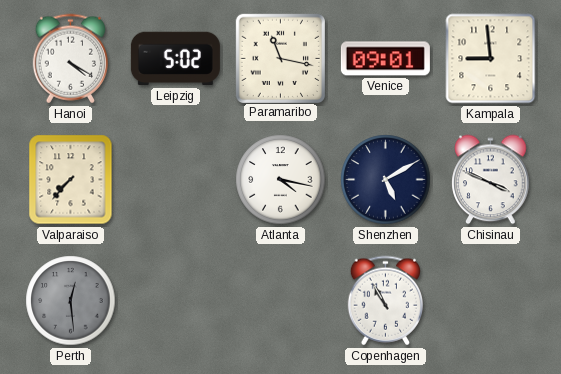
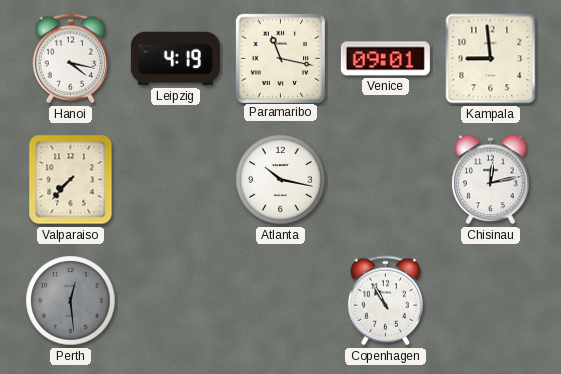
Hanoi: 4:20 -> 4:17
Leipzig: 5:02 -> 4:19
Atlanta: 4:17 -> 10:17
Shenzhen: 5:10 -> none
Chisinau: 3:49 -> 12:13
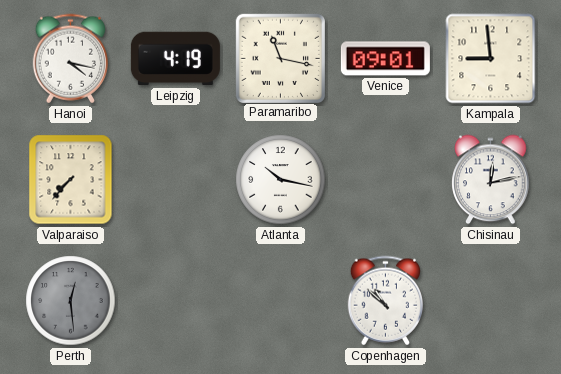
Copenhagen: 10:55 -> 10:52
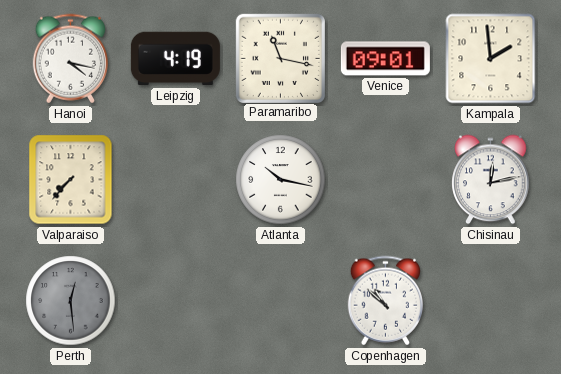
Kampala: 8:59 -> 1:59
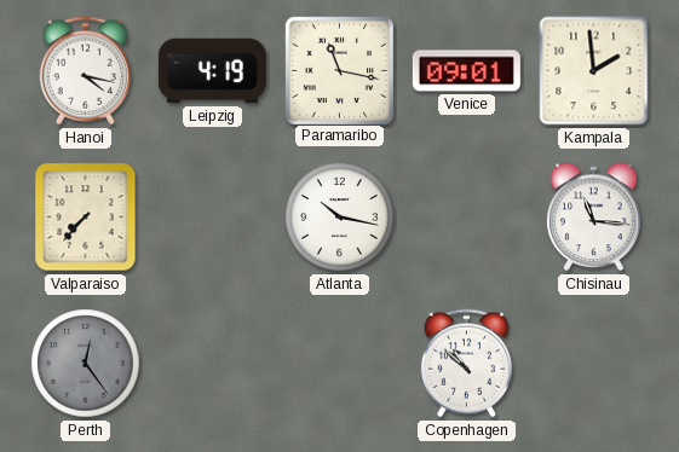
Chisinau: 12:13 -> 11:16
Perth: 12:29 -> 12:24
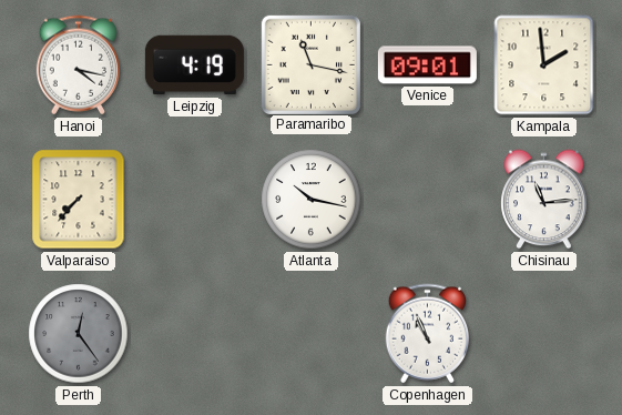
Chisinau: 11:16 -> 11:14
Copenhagen: 10:52 -> 10:56
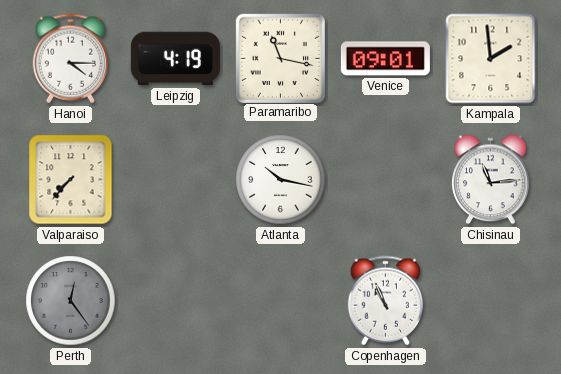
Hanoi: 4:17 -> 4:15
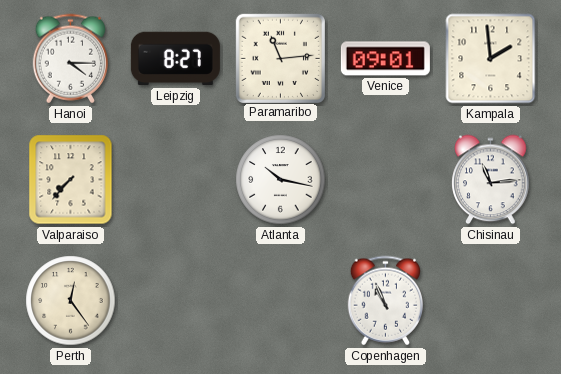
Leipzig: 4:19 -> 8:27
Paramaribo: 11:17 -> 11:14
Perth dial: grey -> cream
